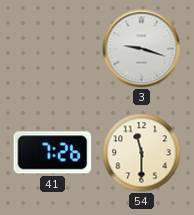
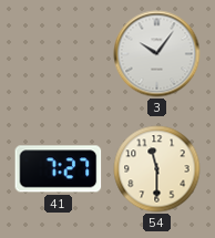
3: 9:18 -> 10:06
41: 7:26 -> 7:27
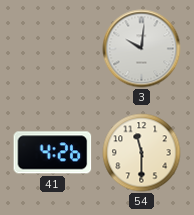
3: 10:06 -> 10:01
41: 7:27 -> 4:26
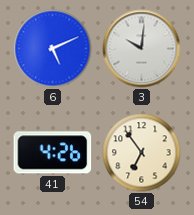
6: none -> 5:11
54: 11:30 -> 6:54
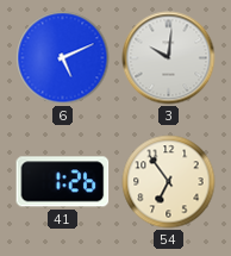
41: 4:26 -> 1:26
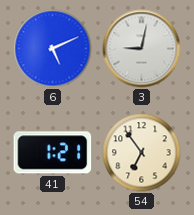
3: 10:01 -> 9:02
41: 1:26 -> 1:21
